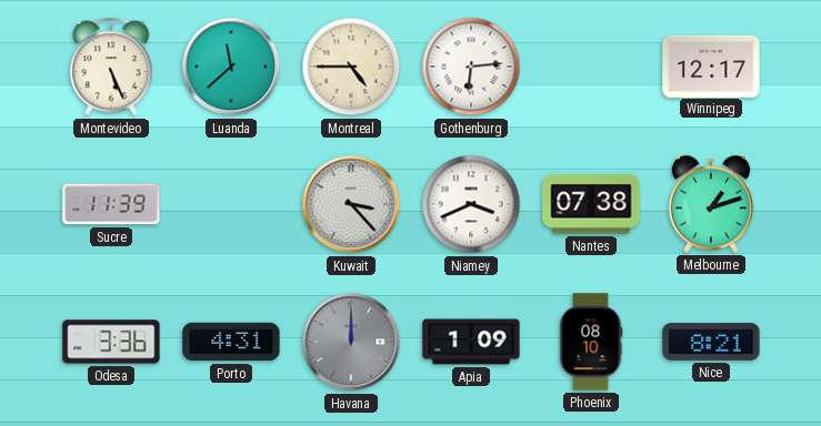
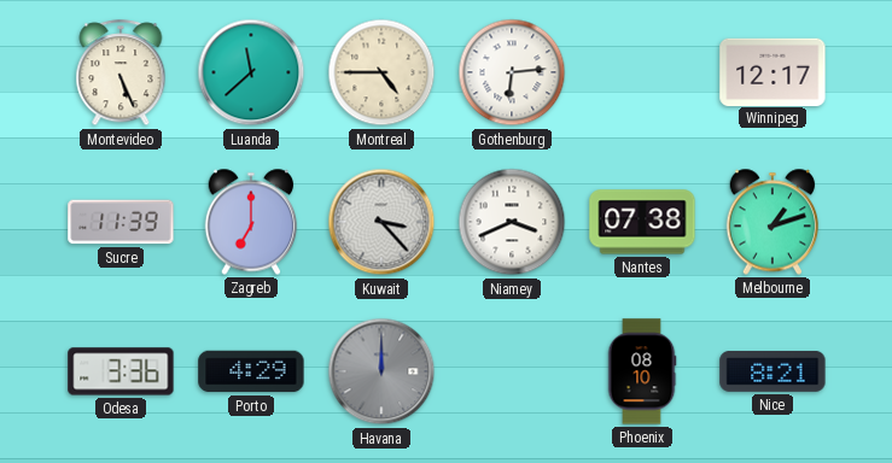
Zagreb: none -> 7:00
Porto: 4:31 -> 4:29
Apia: 1:09 -> none
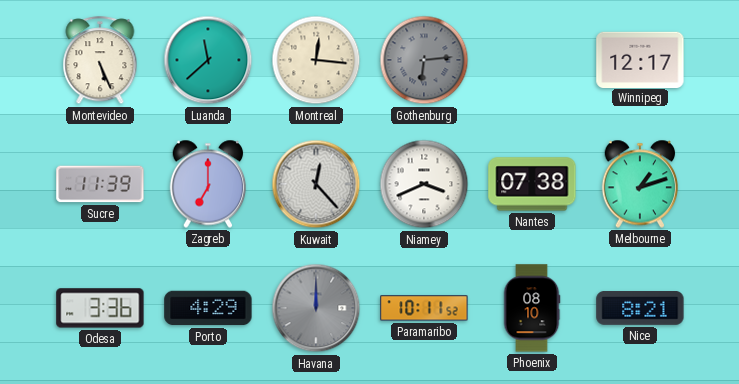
Montreal: 4:45 -> 12:16
Gothenburg dial: white -> grey
Kuwait: 3:23 -> 12:23
Paramaribo: none -> 10:11
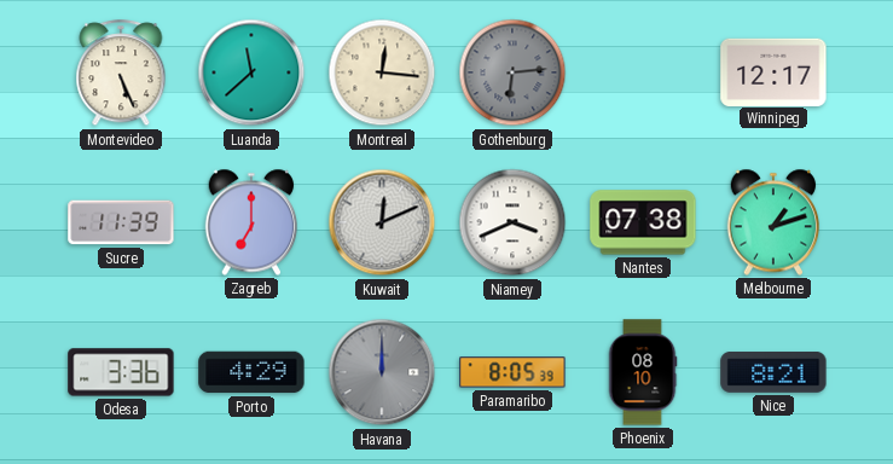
Kuwait: 12:23 -> 12:11
Paramaribo: 10:11 -> 8:05
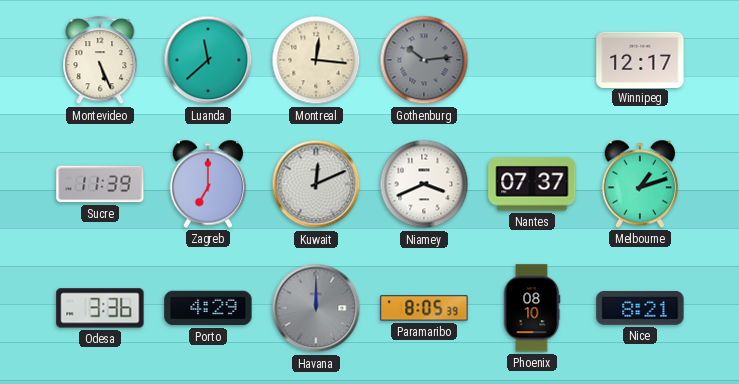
Gothenburg: 6:14 -> 10:14
Nantes: 07:38 -> 07:37
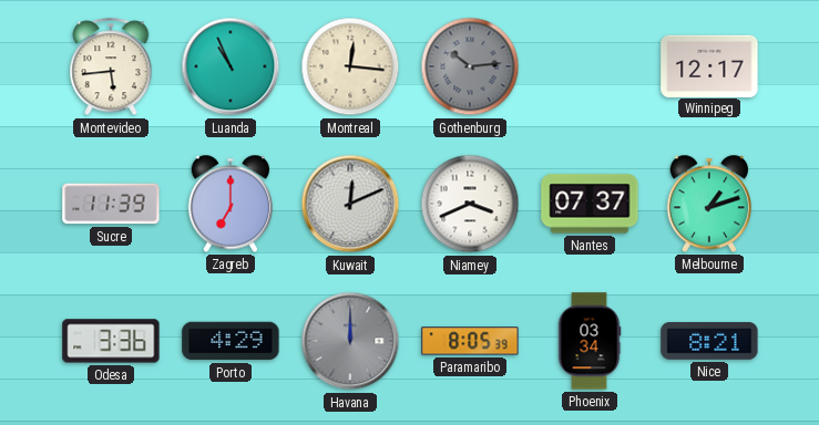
Montevideo: 5:26 -> 5:44
Luanda: 11:38 -> 10:56
Phoenix: 08:10 -> 03:34
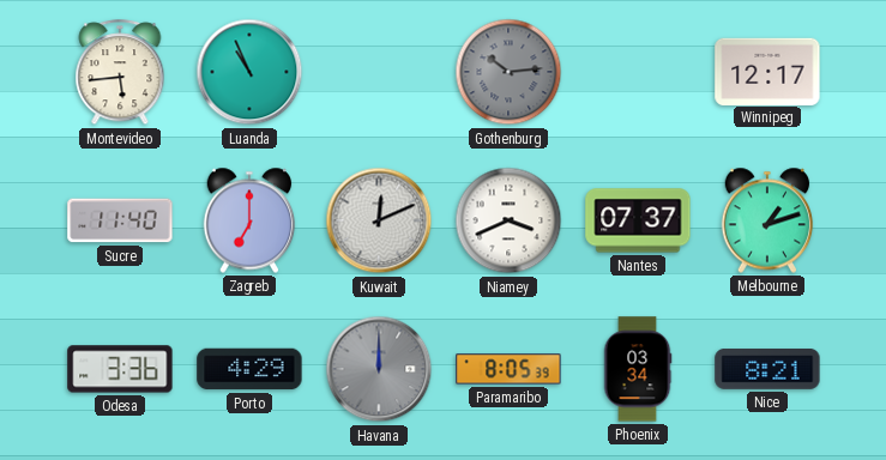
Montreal: 12:16 -> none
Sucre: 11:39 -> 11:40
